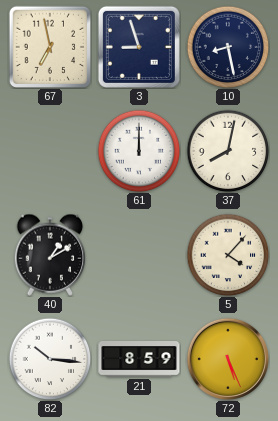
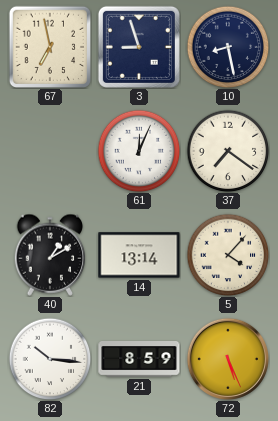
61: 12:00 -> 12:04
37: 8:02 -> 7:21
14: none -> 13:14
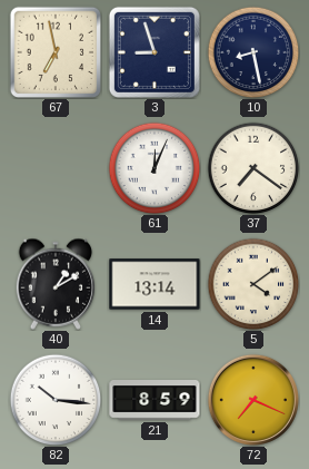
5: 4:07 -> 4:09
72: 5:26 -> 7:19
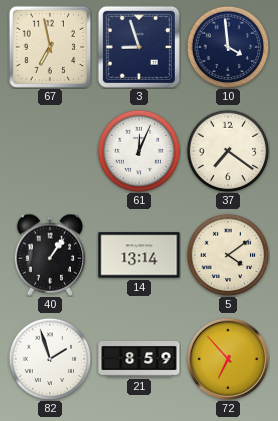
10: 8:28 -> 3:59
40: 1:10 -> 1:06
82: 10:16 -> 1:57
72: 7:19 -> 6:53
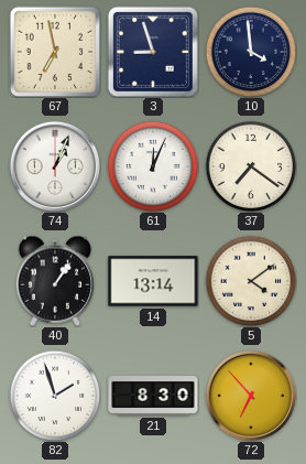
74: none -> 1:04
21: 8:59 -> 8:30
